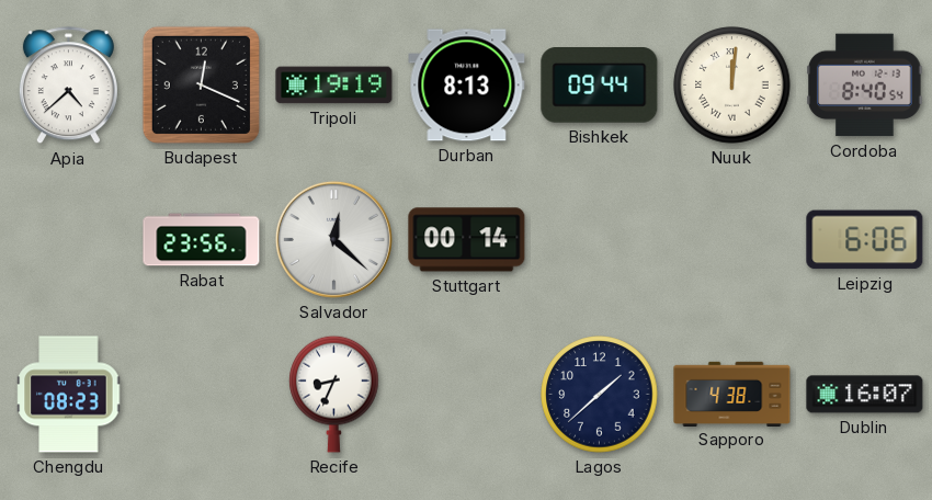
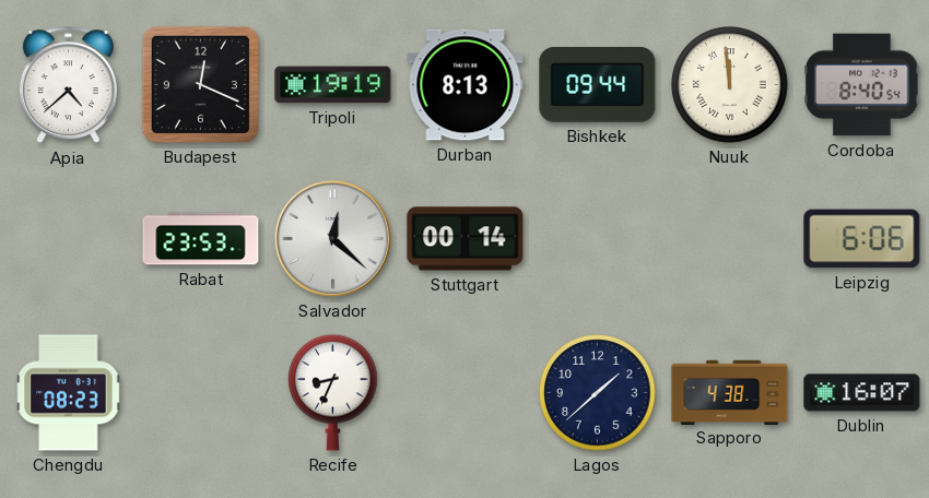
Nuuk: 12:01 -> 11:59
Rabat: 23:56 -> 23:53
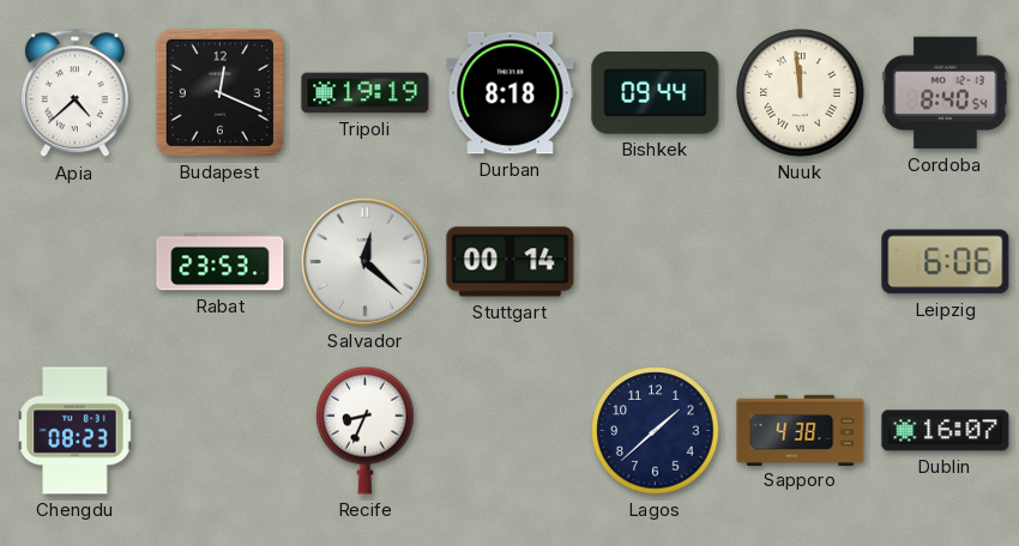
Durban: 8:13 -> 8:18
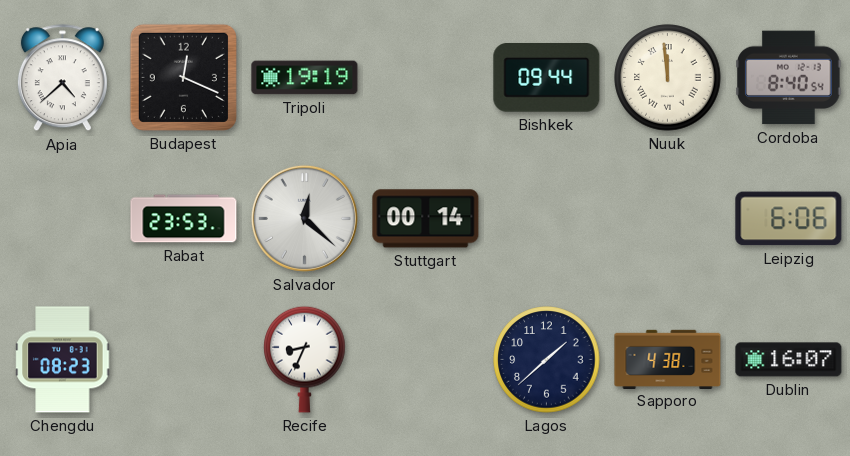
Durban: 8:18 -> none
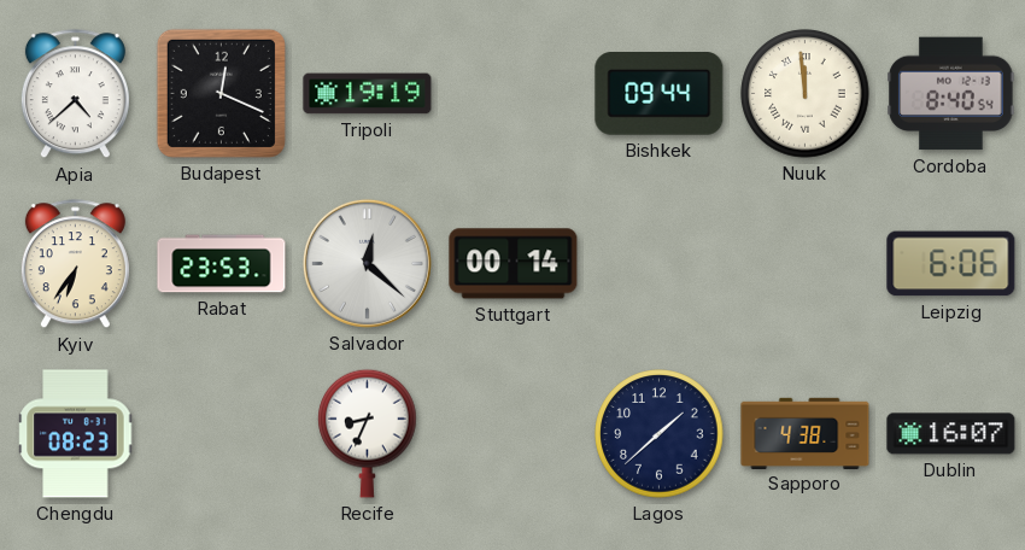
Kyiv: none -> 6:36
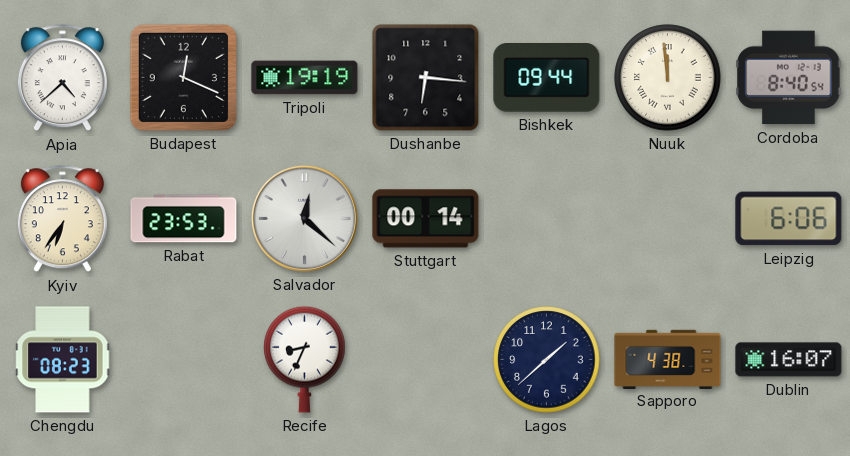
Dushanbe: none -> 6:16
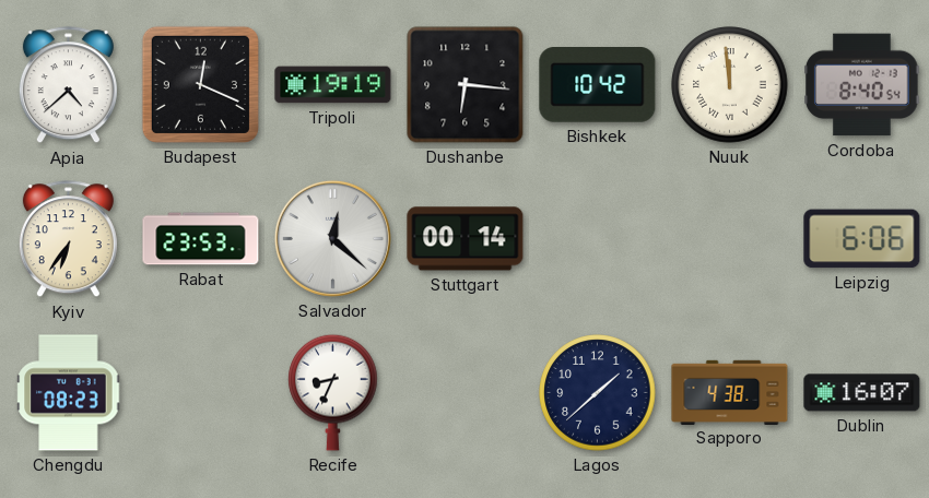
Bishkek: 09:44 -> 10:42
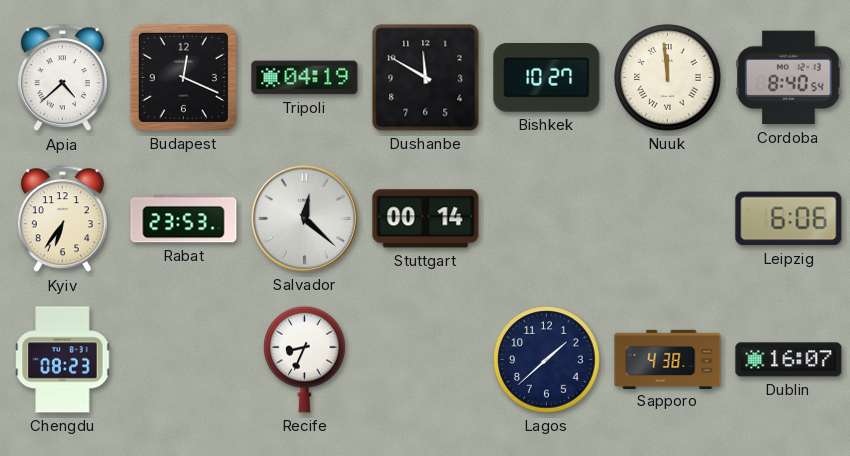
Tripoli: 19:19 -> 04:19
Dushanbe: 6:16 -> 11:50
Bishkek: 10:42 -> 10:27
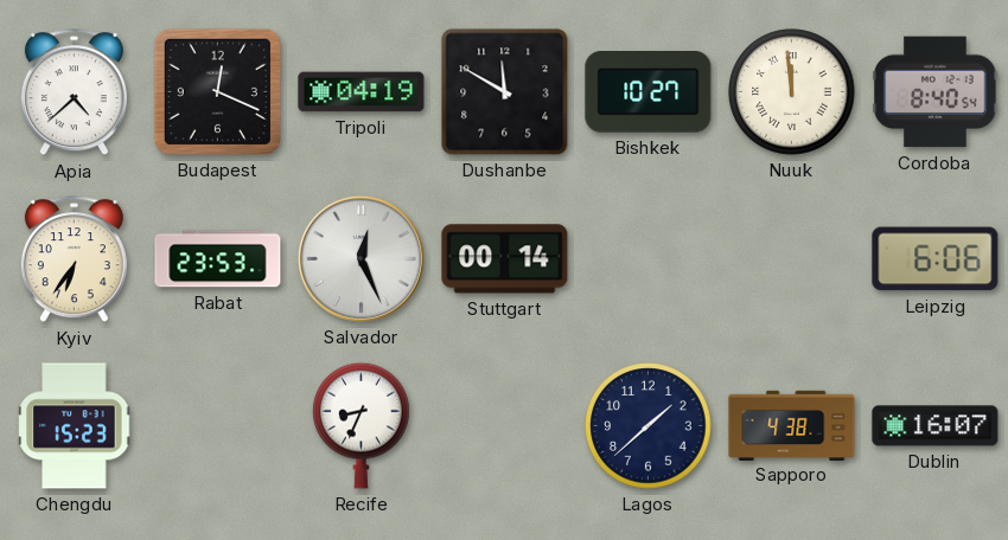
Salvador: 12:22 -> 12:26
Chengdu: 08:23 -> 15:23
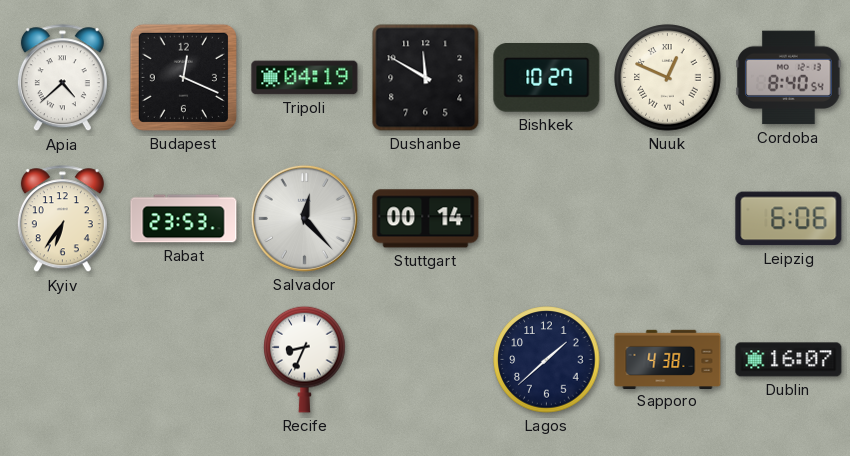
Nuuk: 11:59 -> 12:49
Salvador: 12:26 -> 12:23
Chengdu: 15:23 -> none
